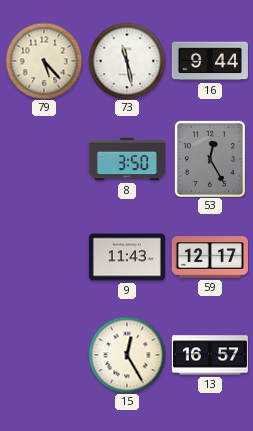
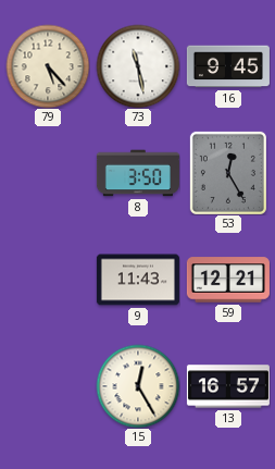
16: 9:44 -> 9:45
59: 12:17 -> 12:21
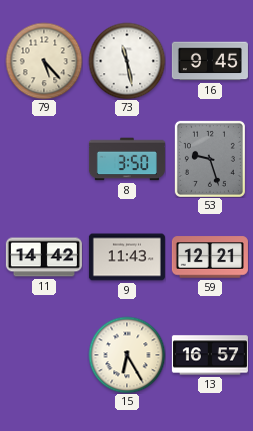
53: 12:25 -> 9:27
11: none -> 14:42
15: 12:25 -> 6:25
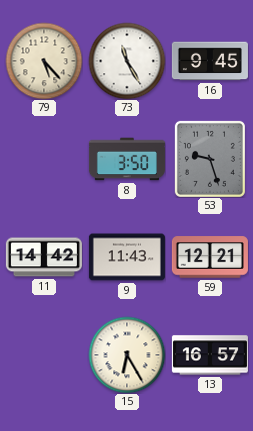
73: 11:28 -> 11:25
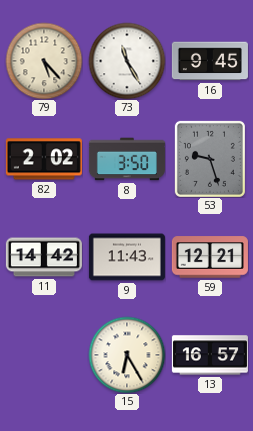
82: none -> 2:02
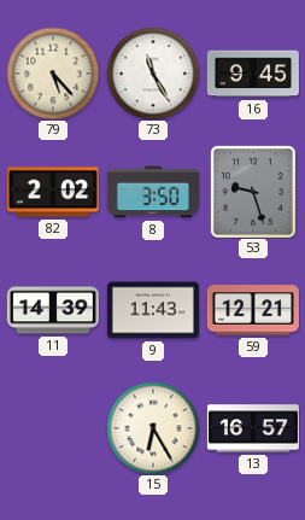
11: 14:42 -> 14:39
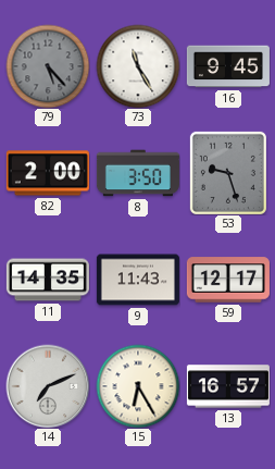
79 dial: cream -> grey
82: 2:02 -> 2:00
11: 14:39 -> 14:35
59: 12:21 -> 12:17
14: none -> 7:11
